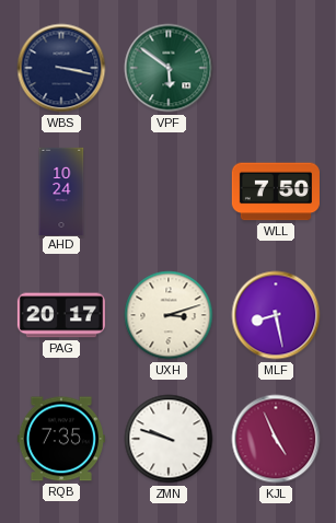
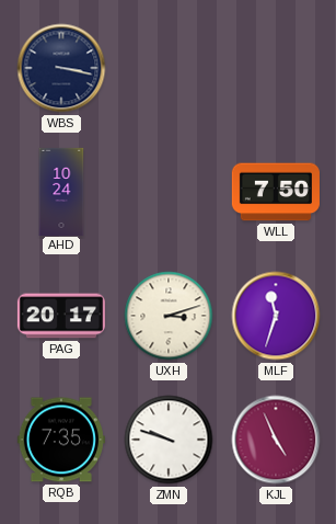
VPF: 5:51 -> none
MLF: 8:28 -> 11:33
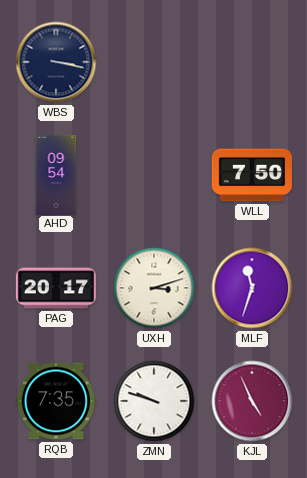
AHD: 10:24 -> 09:54
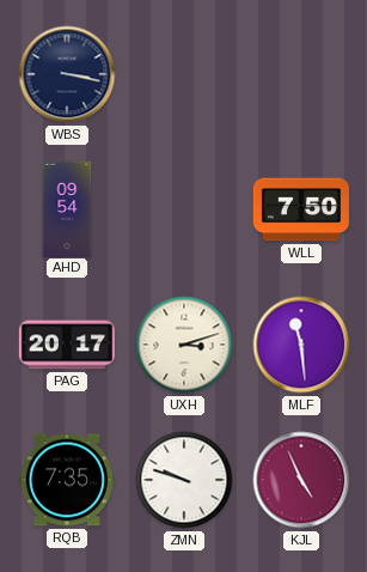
MLF: 11:33 -> 11:29
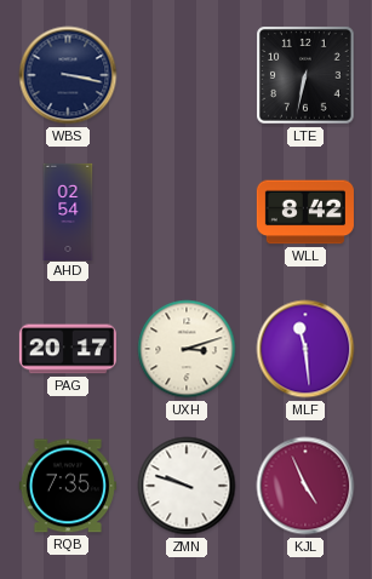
LTE: none -> 6:32
AHD: 09:54 -> 02:54
WLL: 7:50 -> 8:42
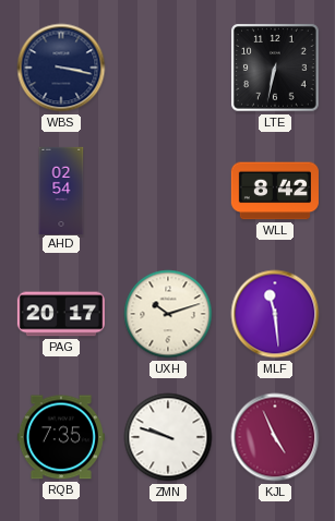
UXH: 3:12 -> 10:12
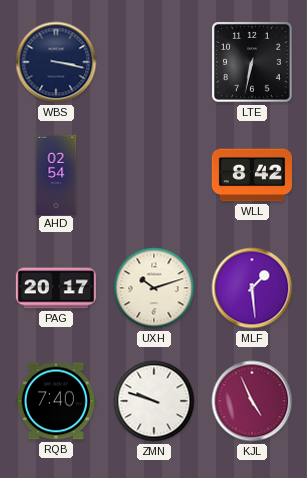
MLF: 11:29 -> 1:29
RQB: 7:35 -> 7:40
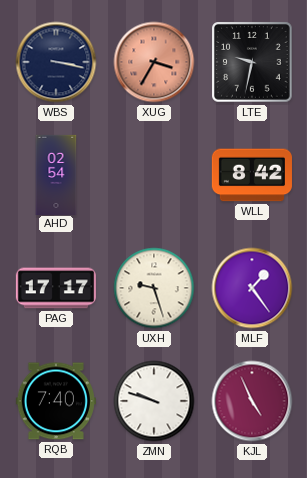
XUG: none -> 3:35
LTE: 6:32 -> 9:32
PAG: 20:17 -> 17:17
UXH: 10:12 -> 9:27
MLF: 1:29 -> 1:24
